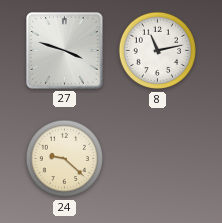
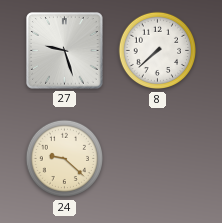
27: 3:48 -> 9:27
8: 11:13 -> 7:38
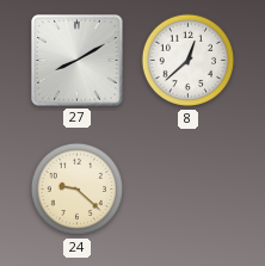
27: 9:27 -> 8:10
8: 7:38 -> 12:38
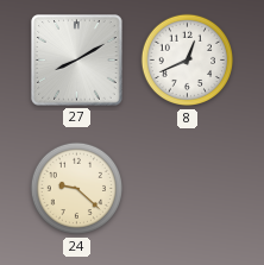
8: 12:38 -> 12:41
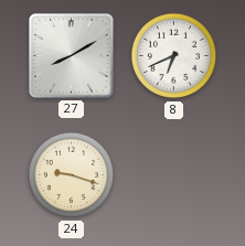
8: 12:41 -> 6:41
24: 9:22 -> 9:18
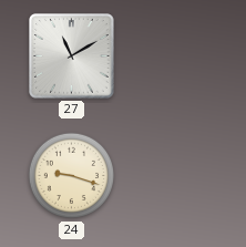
27: 8:10 -> 11:10
8: 6:41 -> none
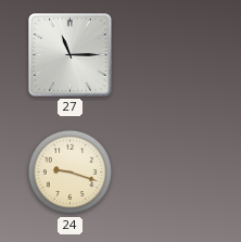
27: 11:10 -> 11:15
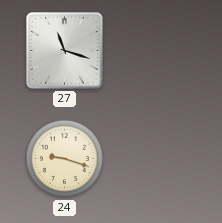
27: 11:15 -> 11:18
